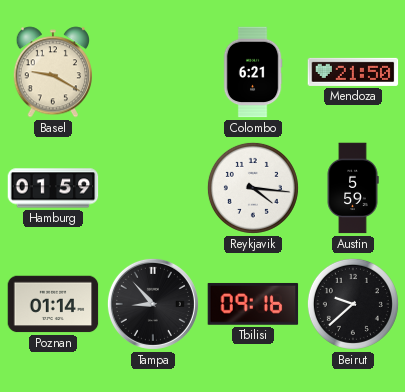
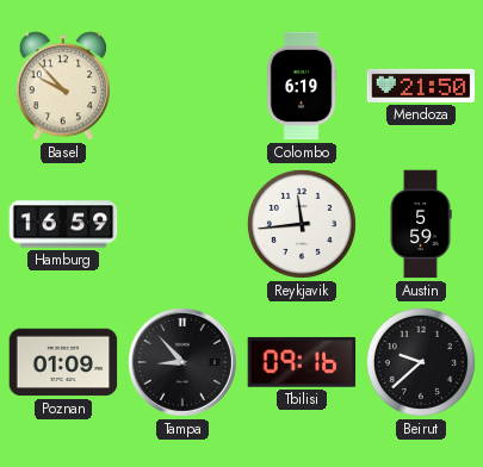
Basel: 9:20 -> 9:53
Colombo: 6:21 -> 6:19
Hamburg: 01:59 -> 16:59
Reykjavik: 4:16 -> 11:44
Poznan: 01:14 -> 01:09
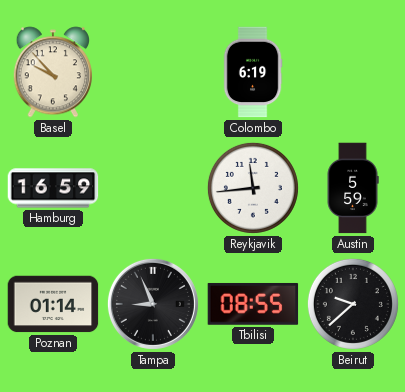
Mendoza: 21:50 -> none
Poznan: 01:09 -> 01:14
Tampa: 8:53 -> 8:56
Tbilisi: 09:16 -> 08:55
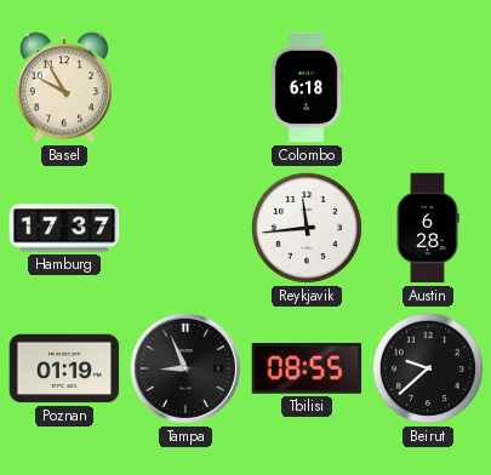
Basel: 9:53 -> 9:55
Colombo: 6:19 -> 6:18
Hamburg: 16:59 -> 17:37
Austin: 5:59 -> 6:28
Poznan: 01:14 -> 01:19
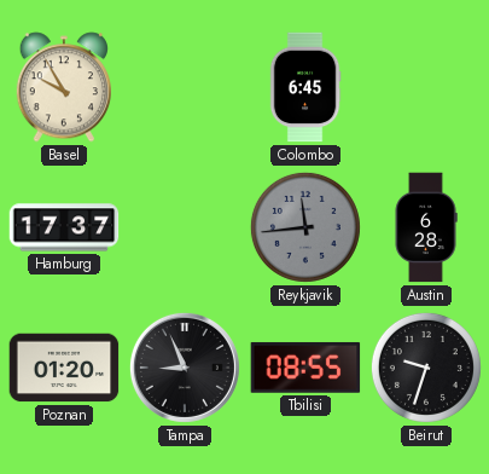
Colombo: 6:18 -> 6:45
Reykjavik dial: white -> grey
Poznan: 01:19 -> 01:20
Beirut: 9:38 -> 9:33
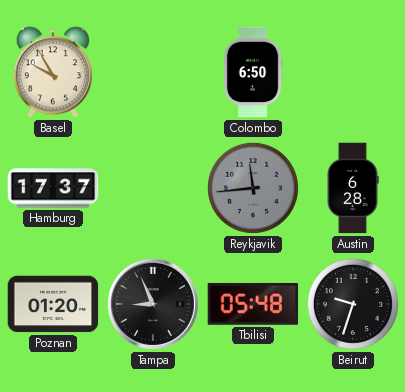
Colombo: 6:45 -> 6:50
Tbilisi: 08:55 -> 05:48
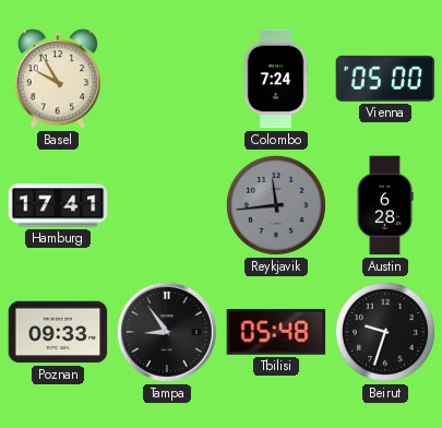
Colombo: 6:50 -> 7:24
Vienna: none -> 05:00
Hamburg: 17:37 -> 17:41
Poznan: 01:20 -> 09:33
Tampa: 8:56 -> 8:54
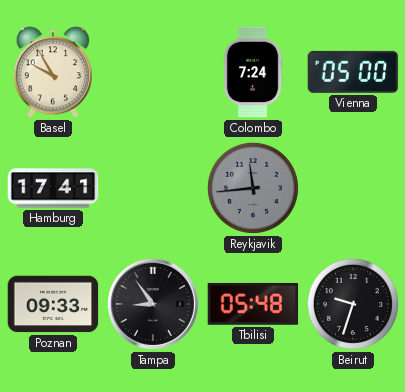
Austin: 6:28 -> none
